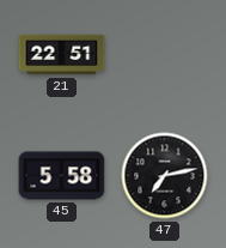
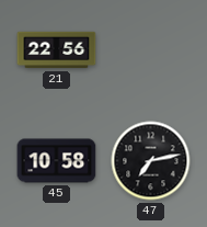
21: 22:51 -> 22:56
45: 5:58 -> 10:58
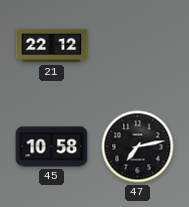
21: 22:56 -> 22:12
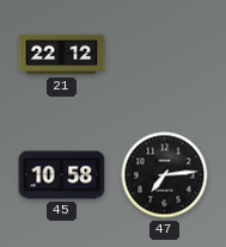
47: 7:13 -> 7:14
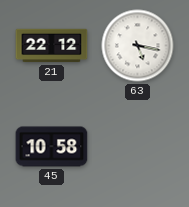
63: none -> 5:17
47: 7:14 -> none
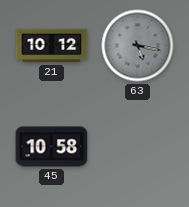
21: 22:12 -> 10:12
63 dial: white -> grey
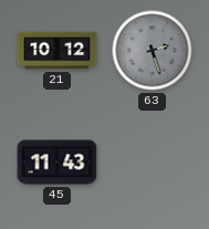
63: 5:17 -> 2:27
45: 10:58 -> 11:43
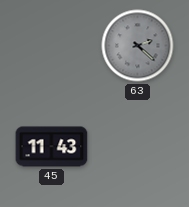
21: 10:12 -> none
63: 2:27 -> 2:22
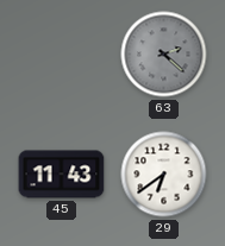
29: none -> 6:39
